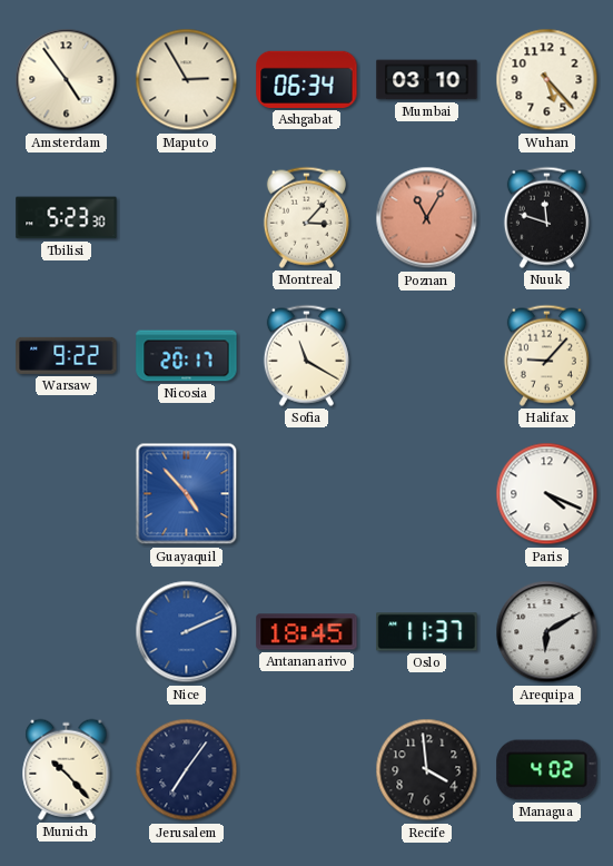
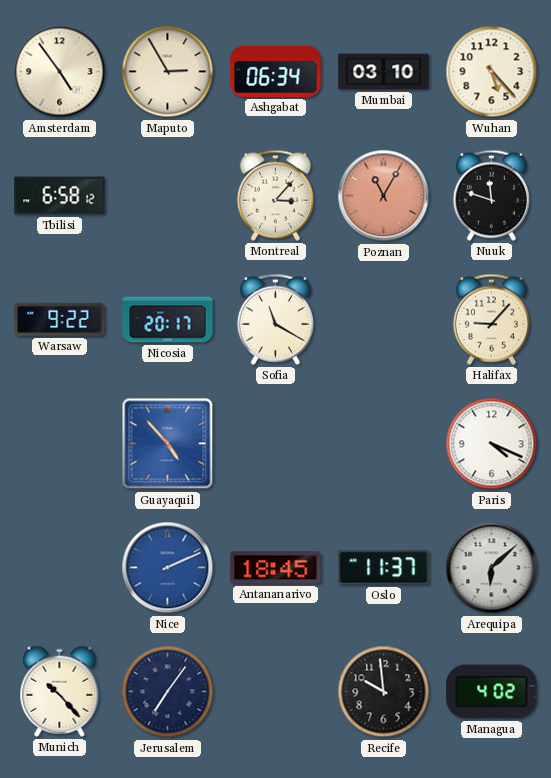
Tbilisi: 5:23 -> 6:58
Arequipa: 6:10 -> 6:08
Recife: 3:59 -> 9:59
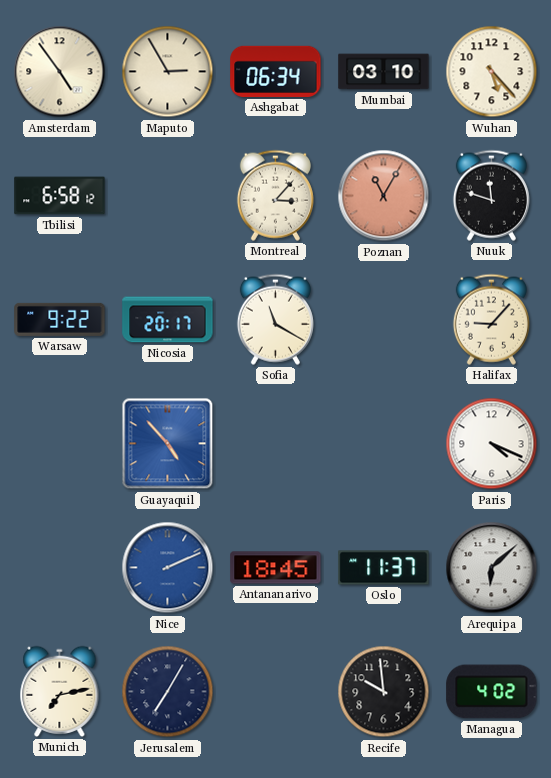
Munich: 10:23 -> 7:13
Jerusalem: 7:06 -> 7:05
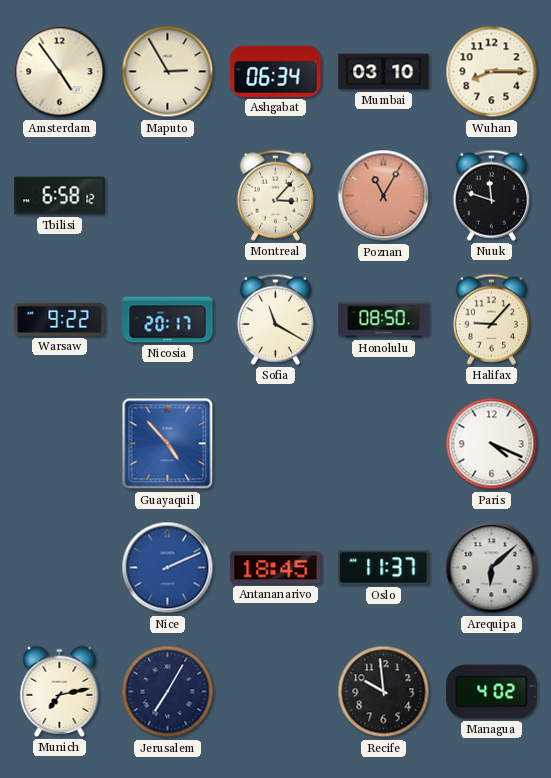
Wuhan: 5:23 -> 8:15
Honolulu: none -> 08:50
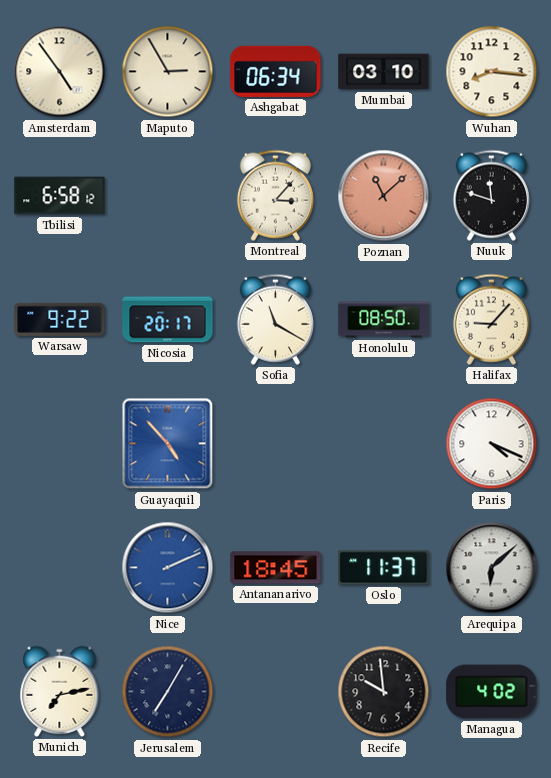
Wuhan: 8:15 -> 8:16
Poznan: 11:05 -> 11:08
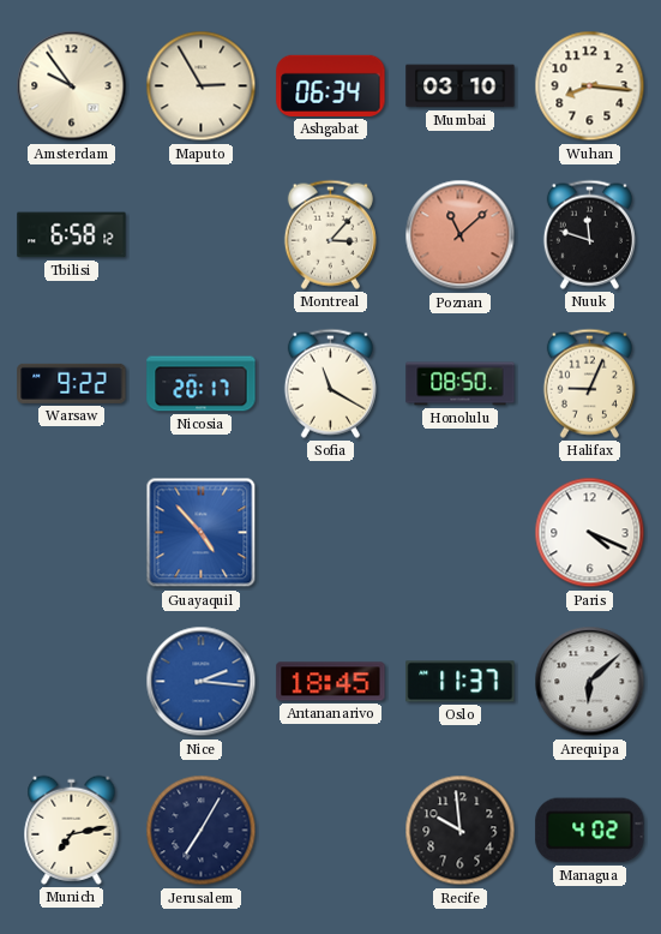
Amsterdam: 4:54 -> 9:54
Halifax: 9:07 -> 9:04
Nice: 2:11 -> 2:16
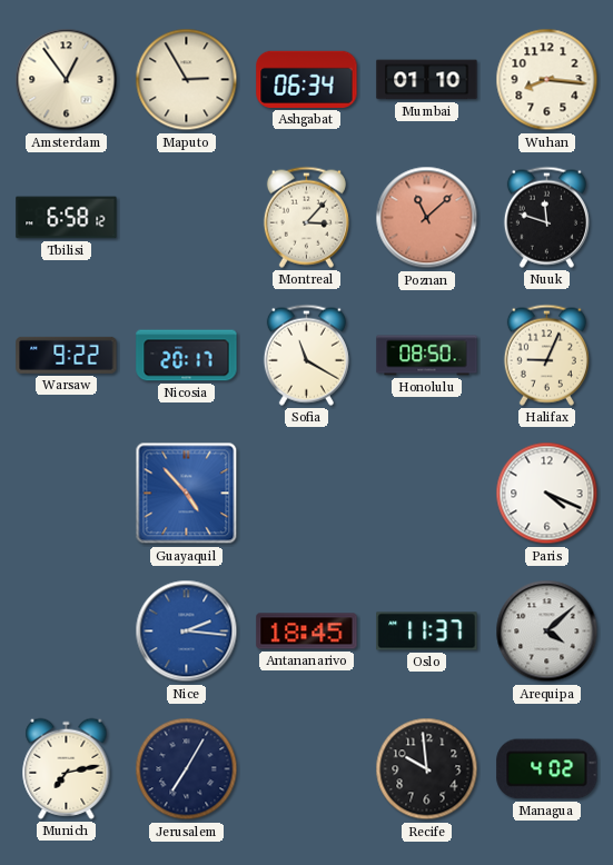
Amsterdam: 9:54 -> 12:54
Mumbai: 03:10 -> 01:10
Arequipa: 6:08 -> 4:08
